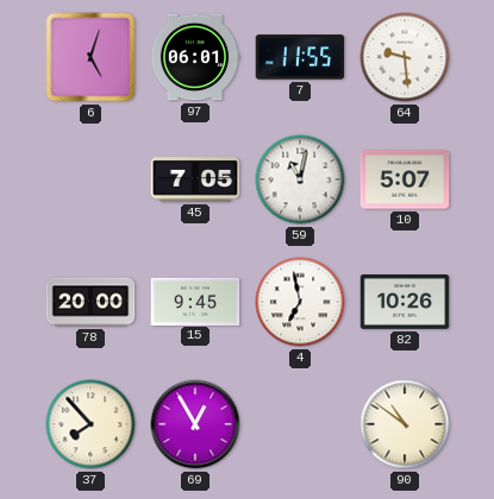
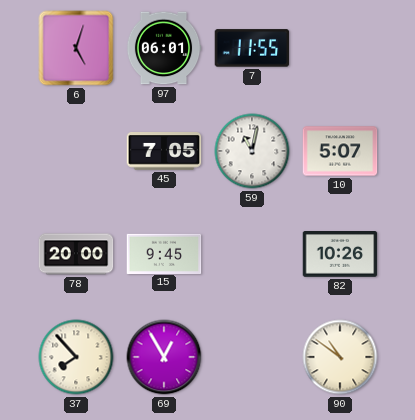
64: 9:29 -> none
4: 6:58 -> none
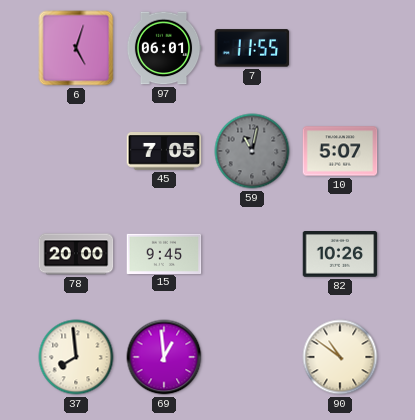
59 dial: white -> grey
37: 7:53 -> 7:59
69: 12:55 -> 12:59
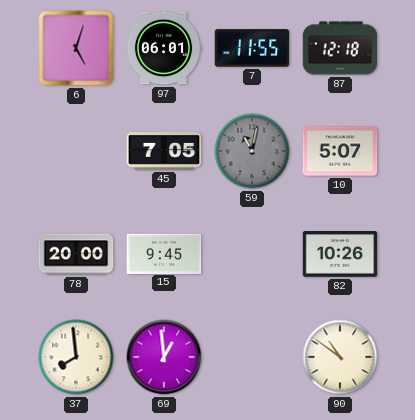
87: none -> 12:18
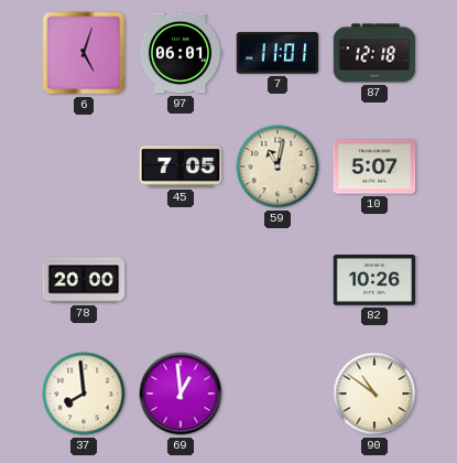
7: 11:55 -> 11:01
59 dial: grey -> cream
15: 9:45 -> none
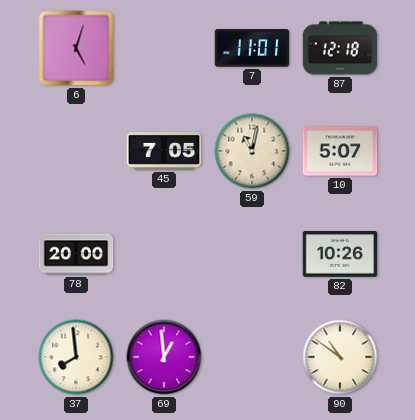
97: 06:01 -> none
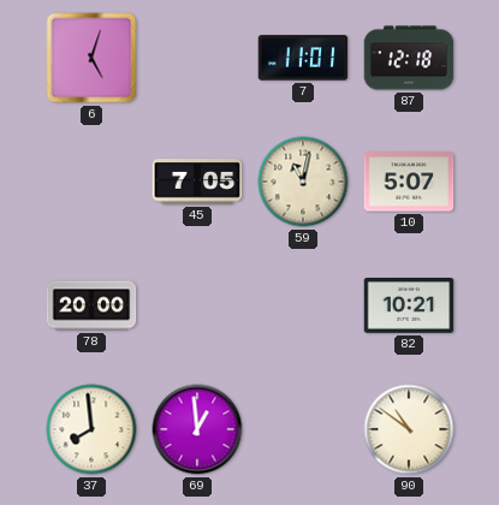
82: 10:26 -> 10:21
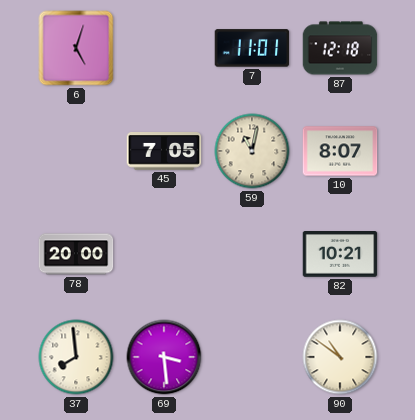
10: 5:07 -> 8:07
69: 12:59 -> 3:29
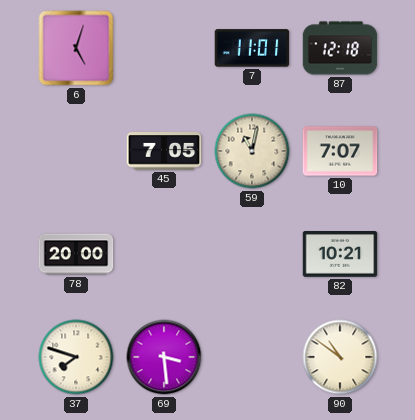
10: 8:07 -> 7:07
37: 7:59 -> 7:48
